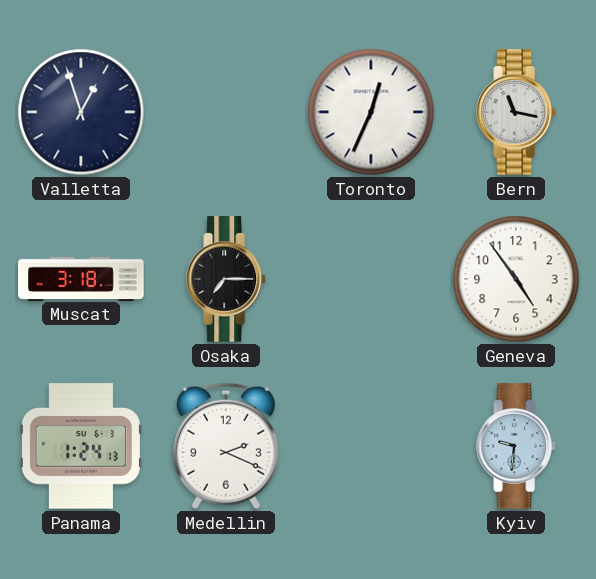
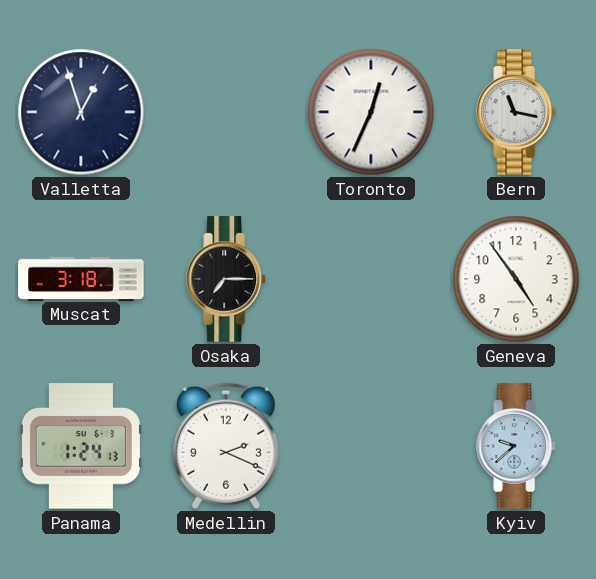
Kyiv: 9:31 -> 9:38
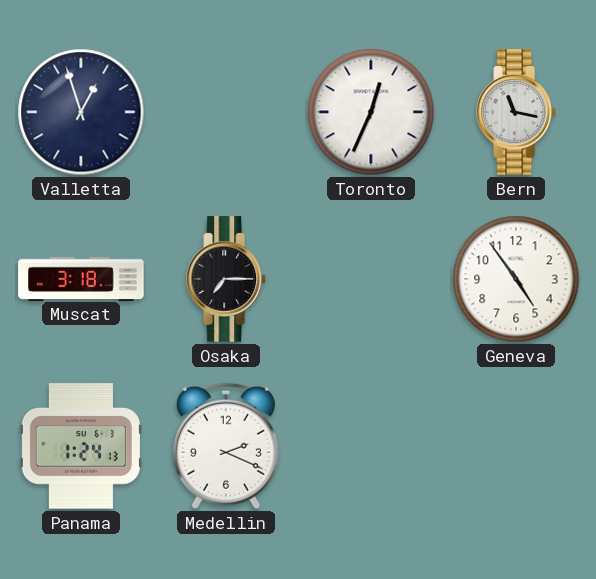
Kyiv: 9:38 -> none
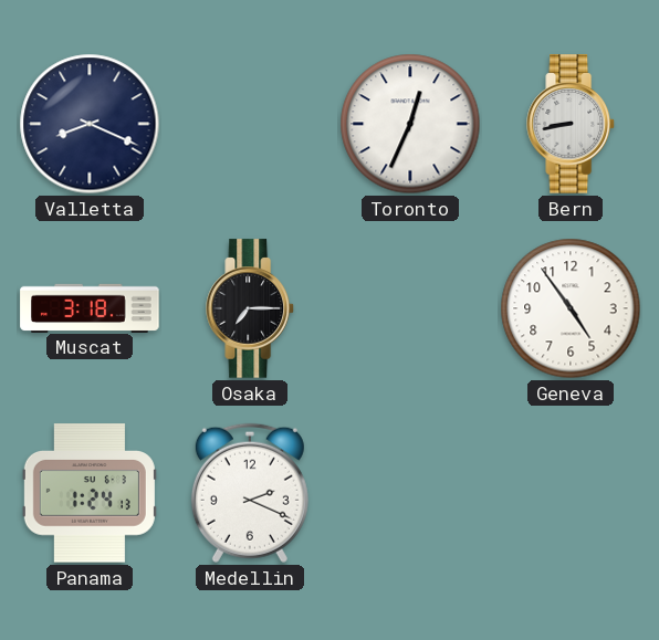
Valletta: 12:57 -> 8:19
Bern: 11:17 -> 8:43
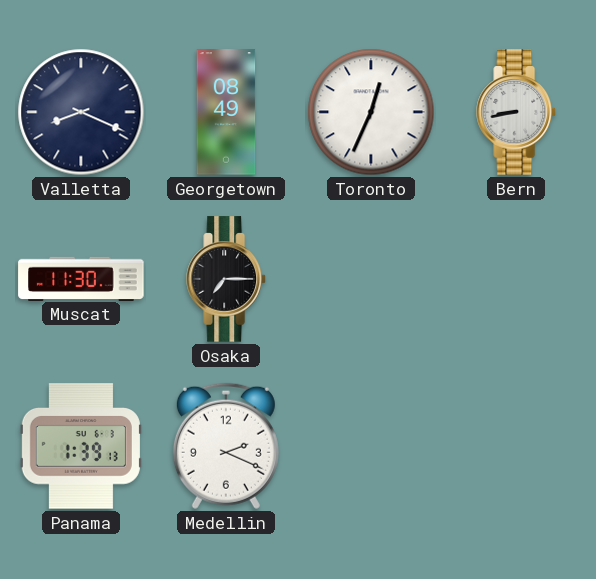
Georgetown: none -> 08:49
Muscat: 3:18 -> 11:30
Geneva: 4:54 -> none
Panama: 1:24 -> 1:39
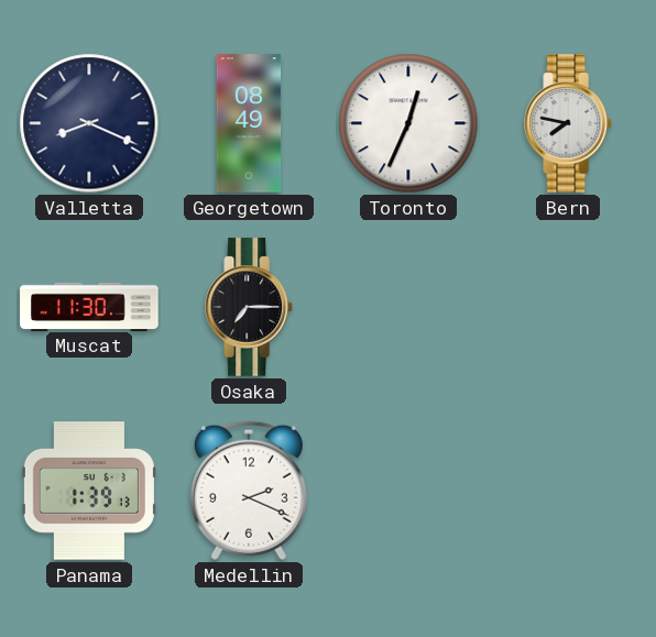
Bern: 8:43 -> 7:47
